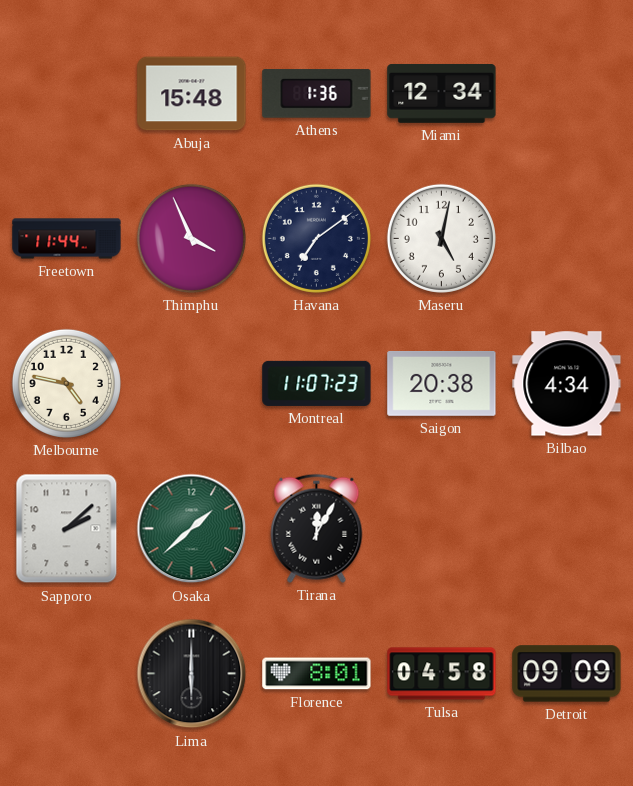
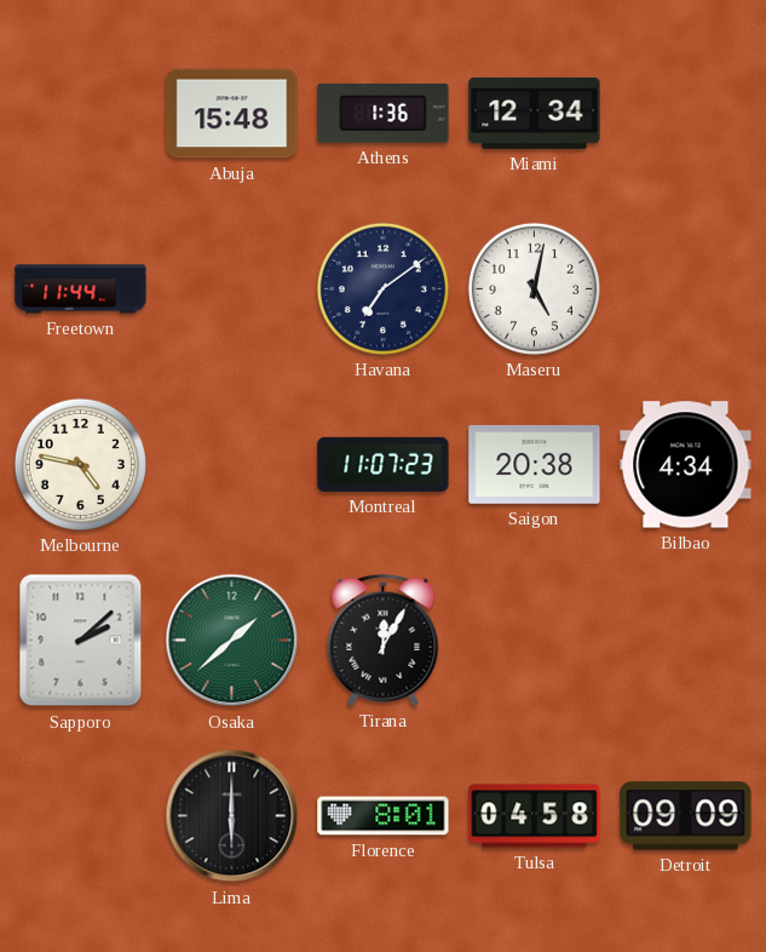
Thimphu: 3:56 -> none
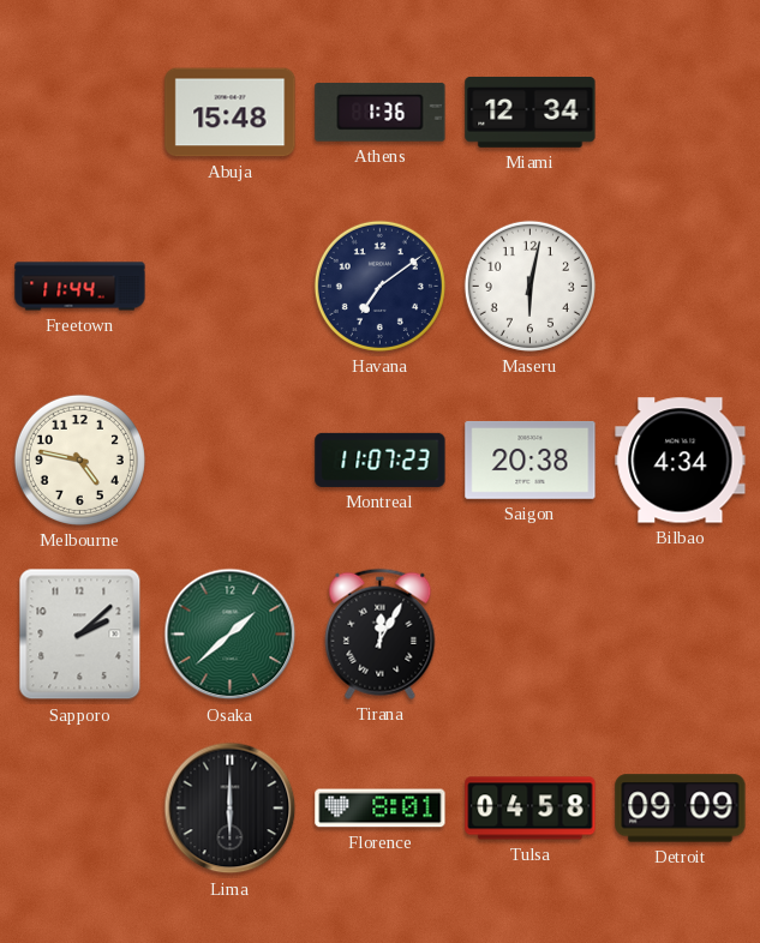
Maseru: 5:02 -> 6:02
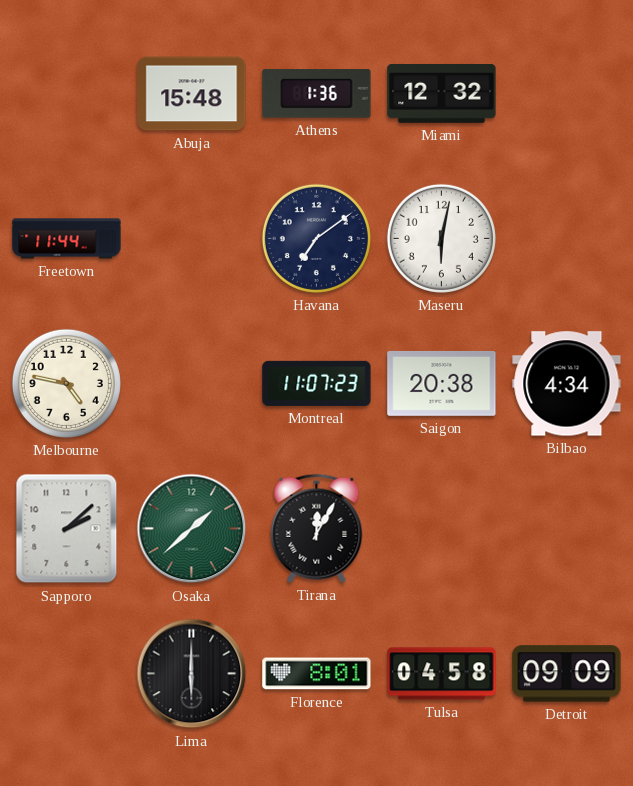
Miami: 12:34 -> 12:32
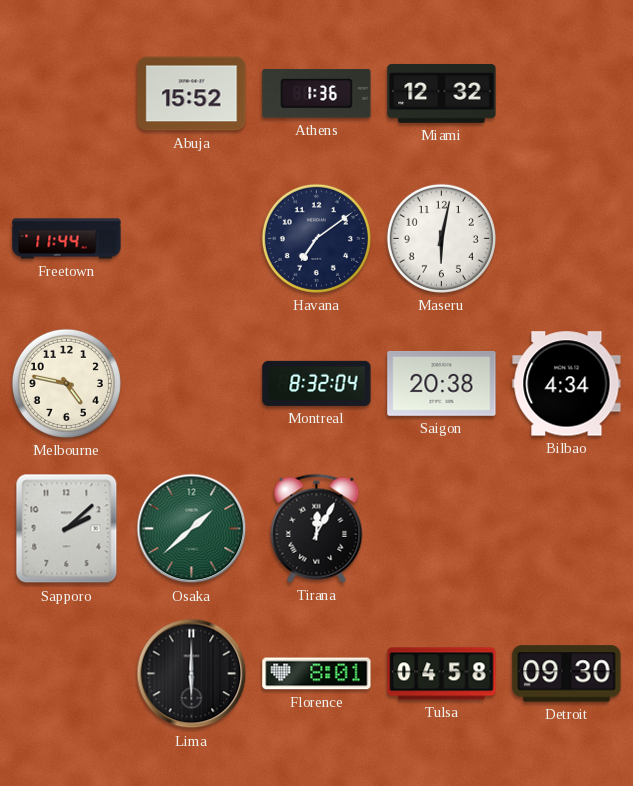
Abuja: 15:48 -> 15:52
Montreal: 11:07 -> 8:32
Detroit: 09:09 -> 09:30
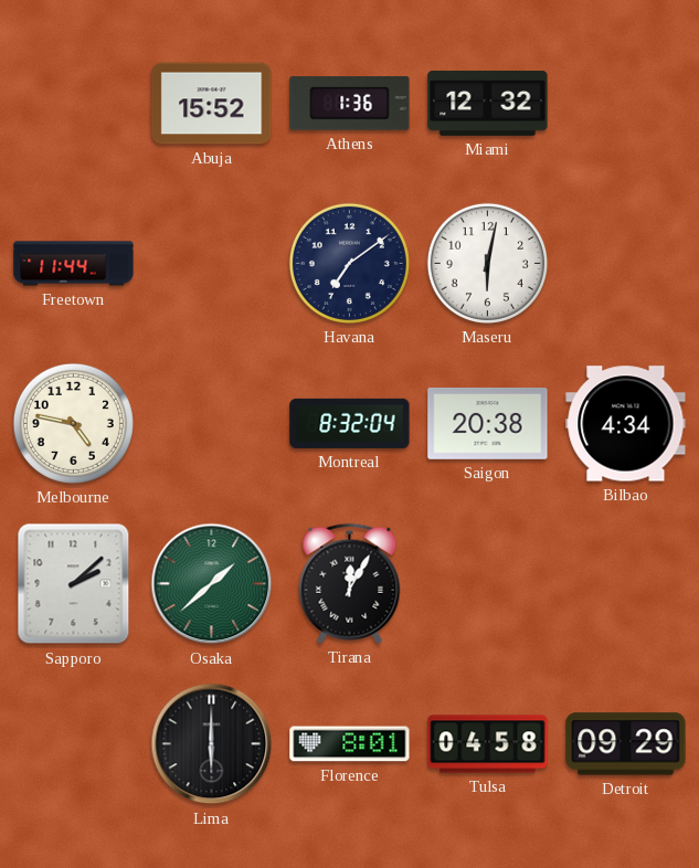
Detroit: 09:30 -> 09:29
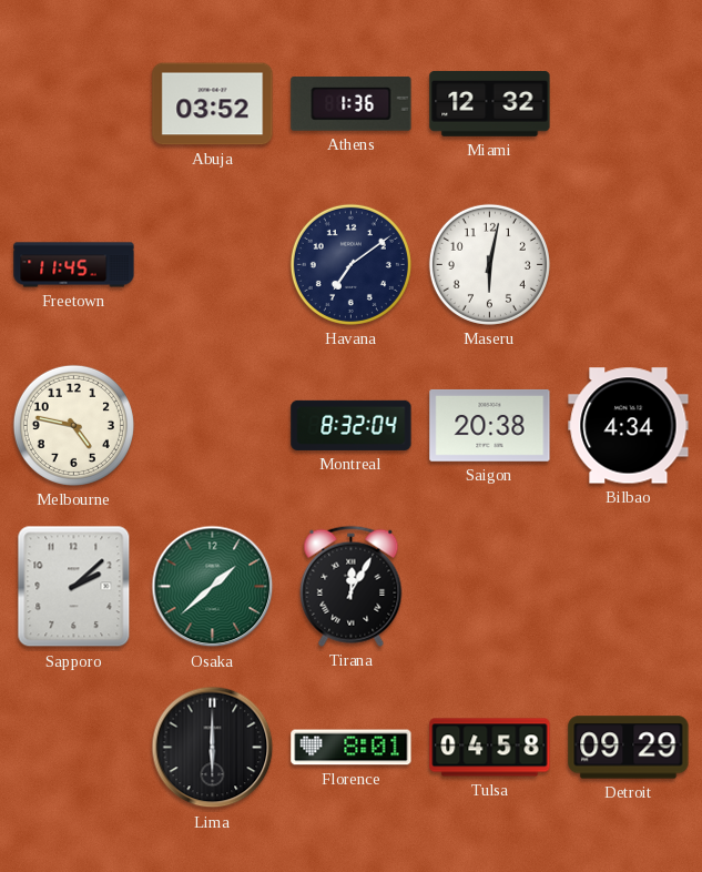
Abuja: 15:52 -> 03:52
Freetown: 11:44 -> 11:45
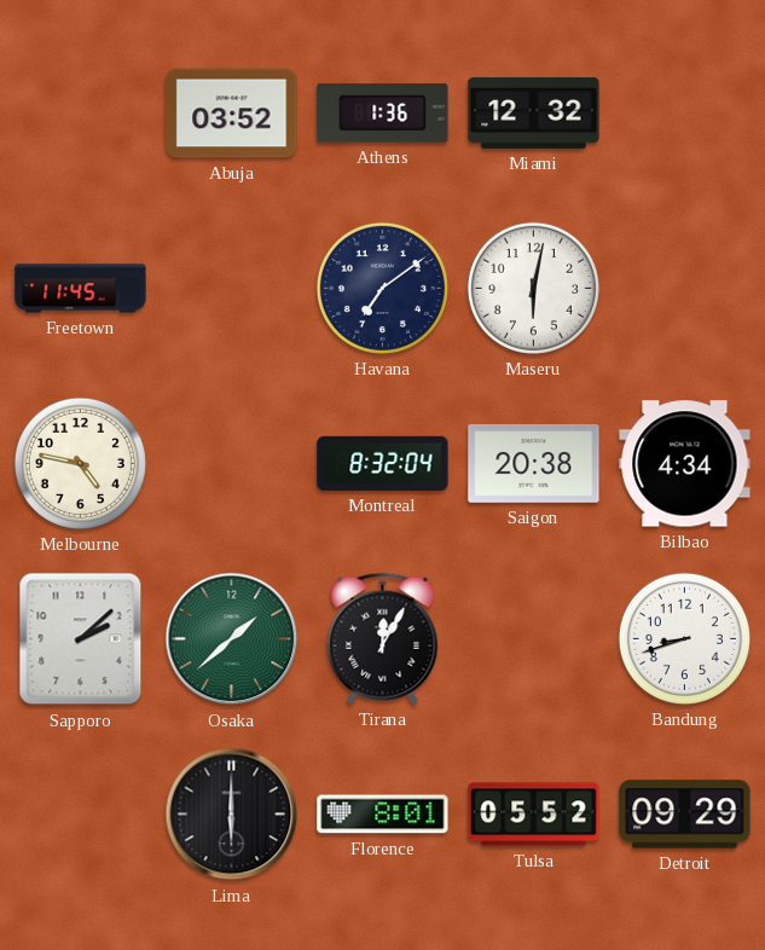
Bandung: none -> 8:42
Tulsa: 04:58 -> 05:52
